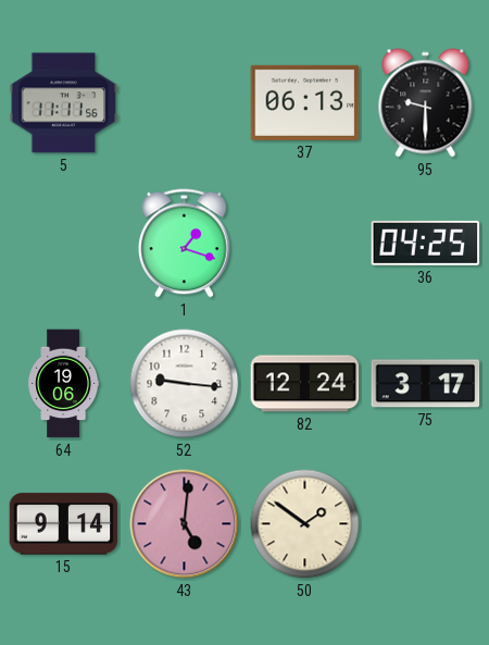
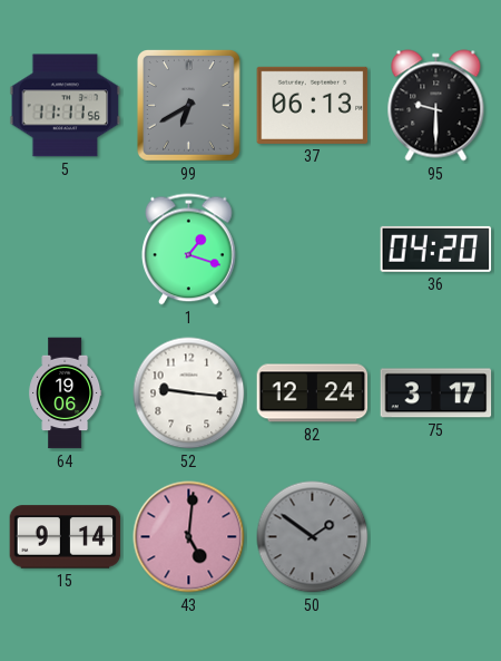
99: none -> 6:40
36: 04:25 -> 04:20
50 dial: cream -> grey
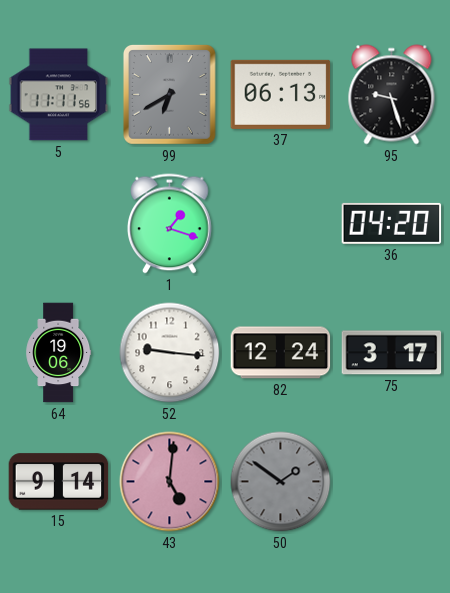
95: 9:30 -> 9:27
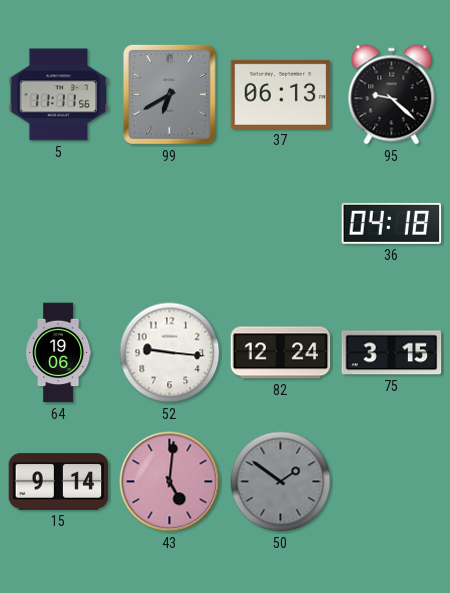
95: 9:27 -> 9:22
1: 1:18 -> none
36: 04:20 -> 04:18
75: 3:17 -> 3:15
